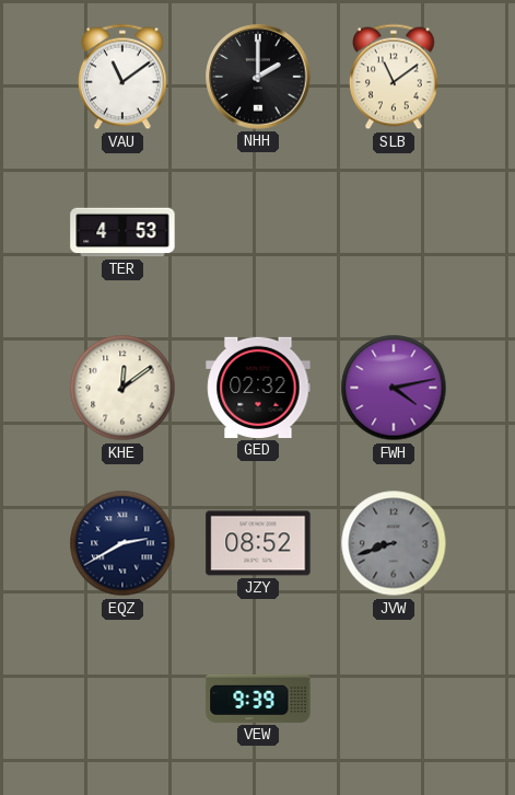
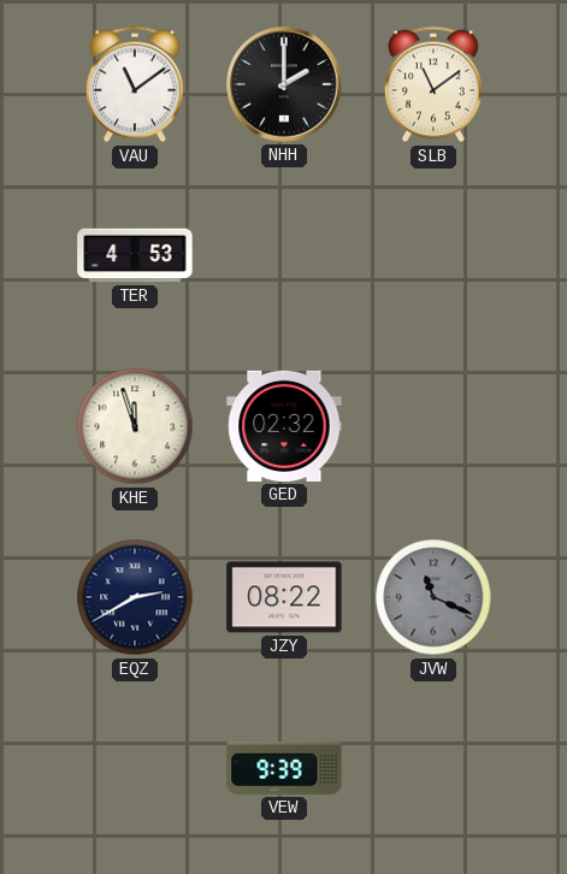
KHE: 12:09 -> 11:57
FWH: 4:13 -> none
JZY: 08:52 -> 08:22
JVW: 8:42 -> 11:19
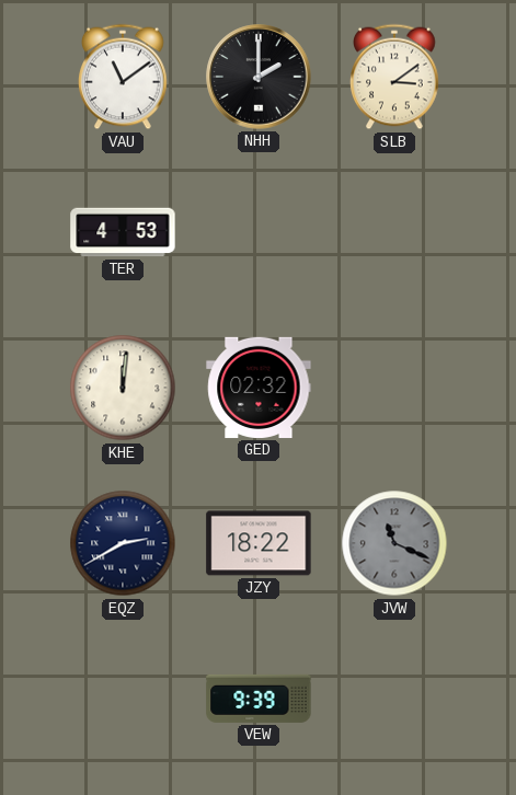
SLB: 11:09 -> 3:09
KHE: 11:57 -> 12:01
JZY: 08:22 -> 18:22
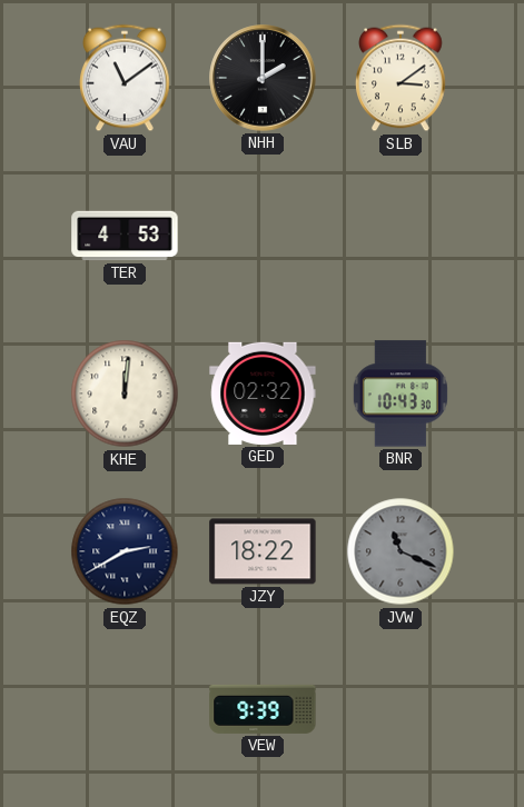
BNR: none -> 10:43
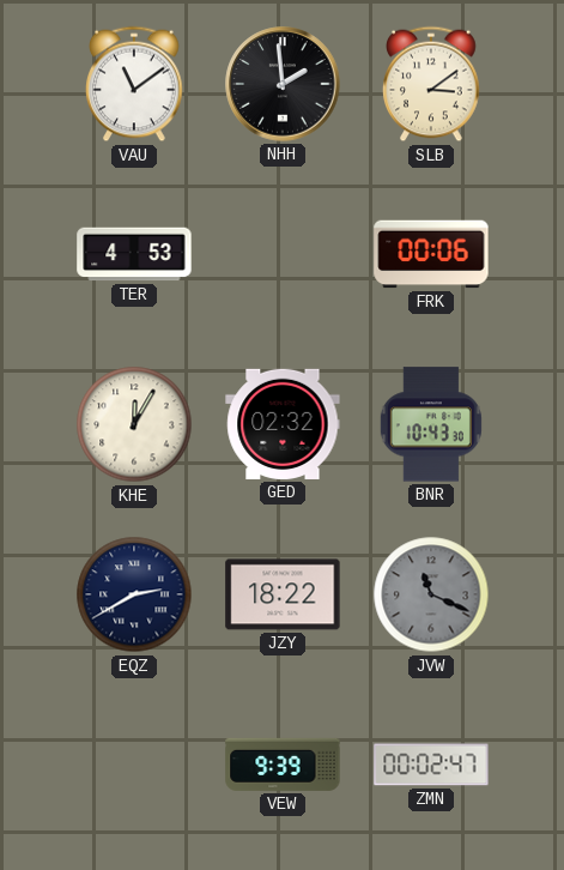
NHH: 2:00 -> 1:59
FRK: none -> 00:06
KHE: 12:01 -> 12:05
ZMN: none -> 00:02
